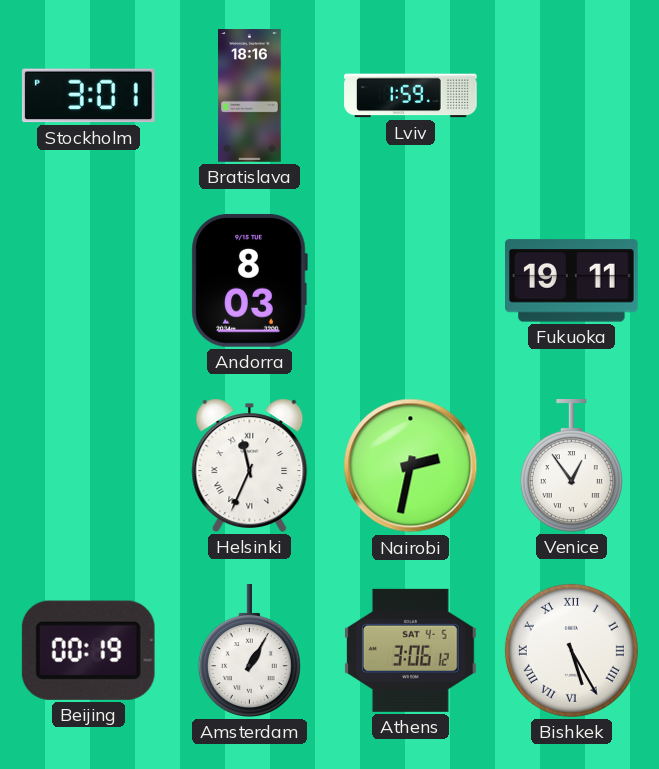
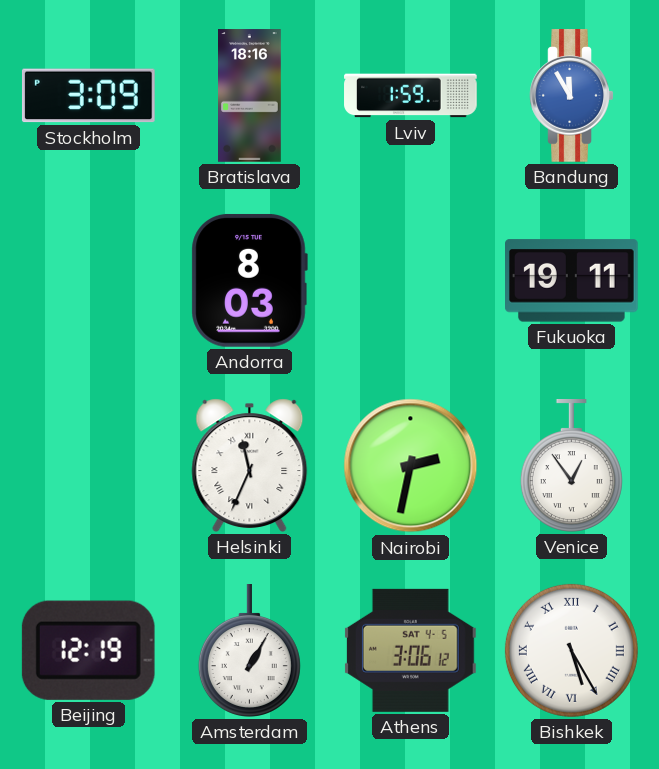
Stockholm: 3:01 -> 3:09
Bandung: none -> 11:55
Beijing: 00:19 -> 12:19
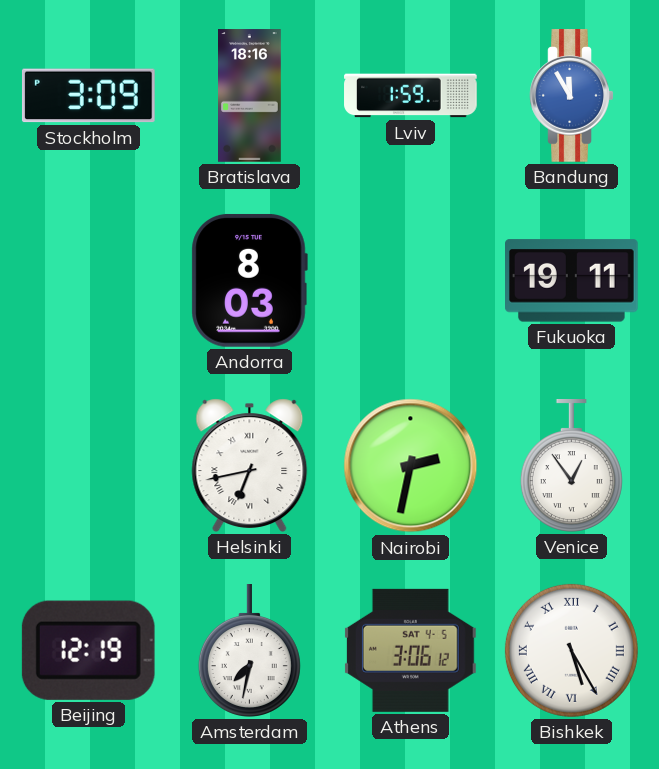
Helsinki: 11:34 -> 6:43
Amsterdam: 1:05 -> 7:32
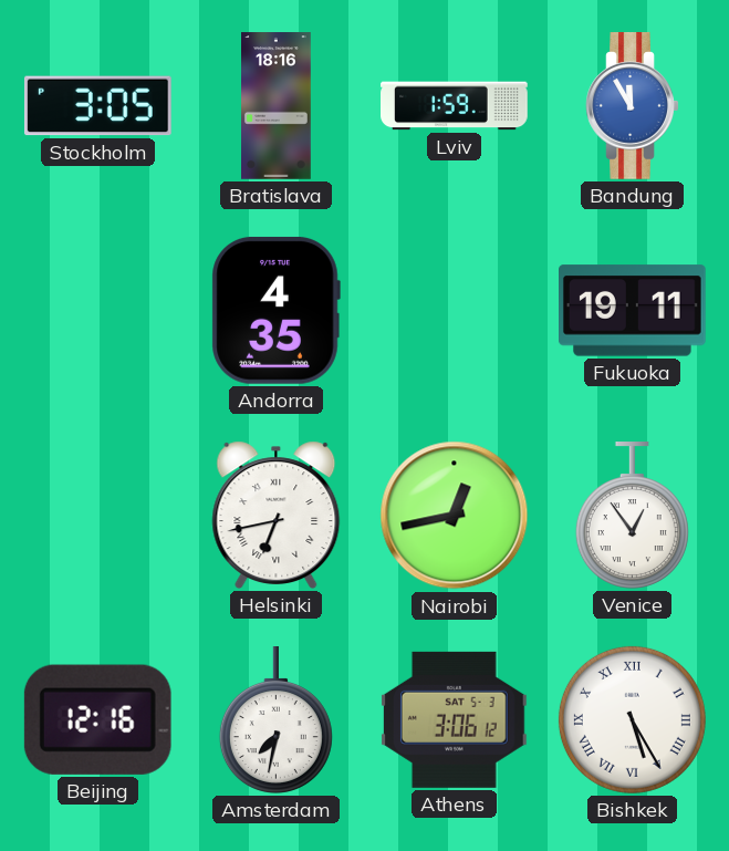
Stockholm: 3:09 -> 3:05
Andorra: 8:03 -> 4:35
Nairobi: 2:32 -> 12:43
Beijing: 12:19 -> 12:16
Athens date: SAT 4-5 -> SAT 5-3
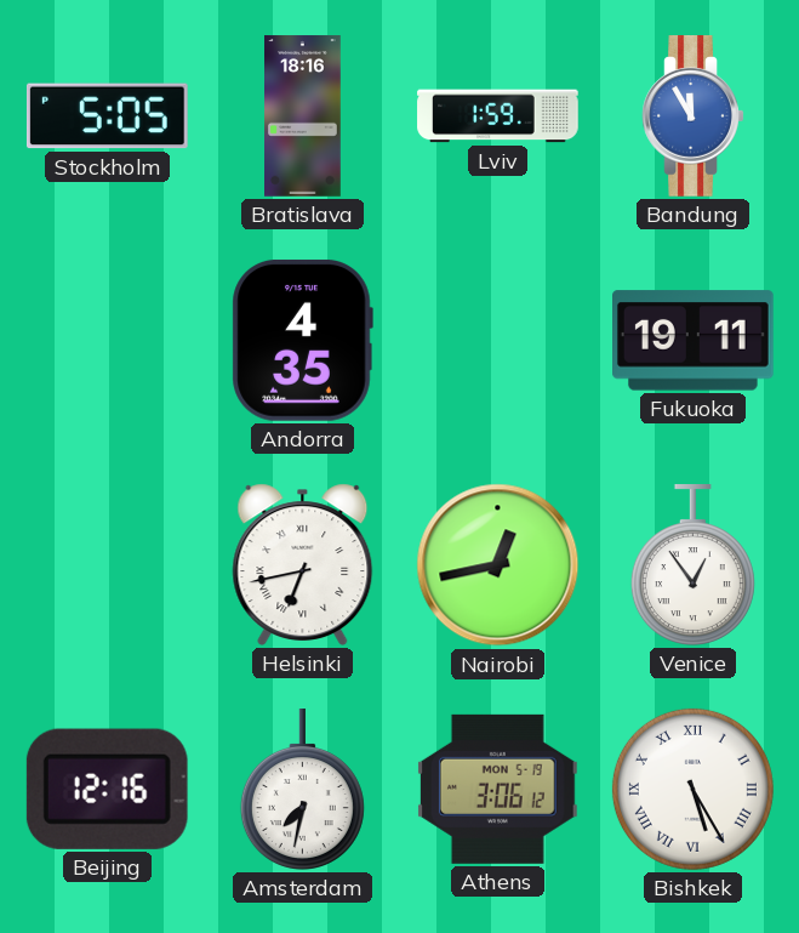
Stockholm: 3:05 -> 5:05
Athens date: SAT 5-3 -> MON 5-19
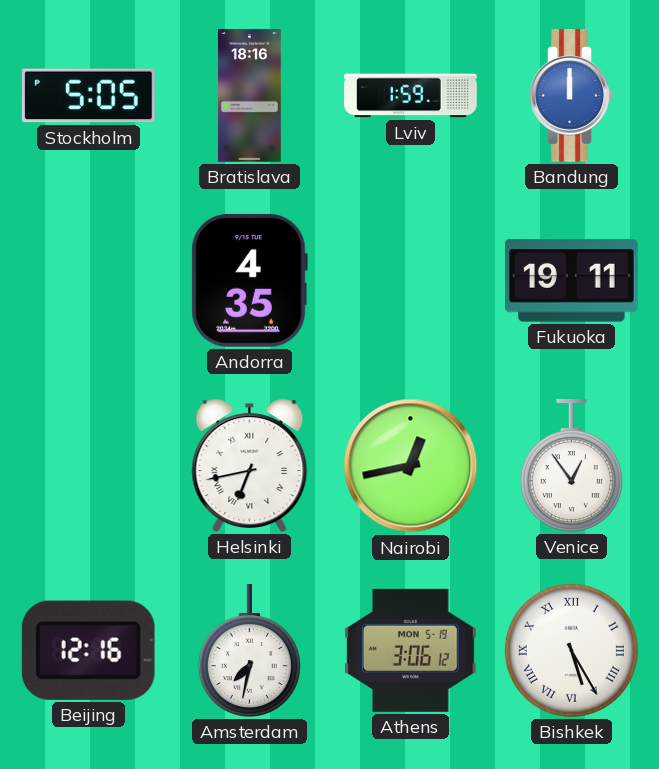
Bandung: 11:55 -> 12:00
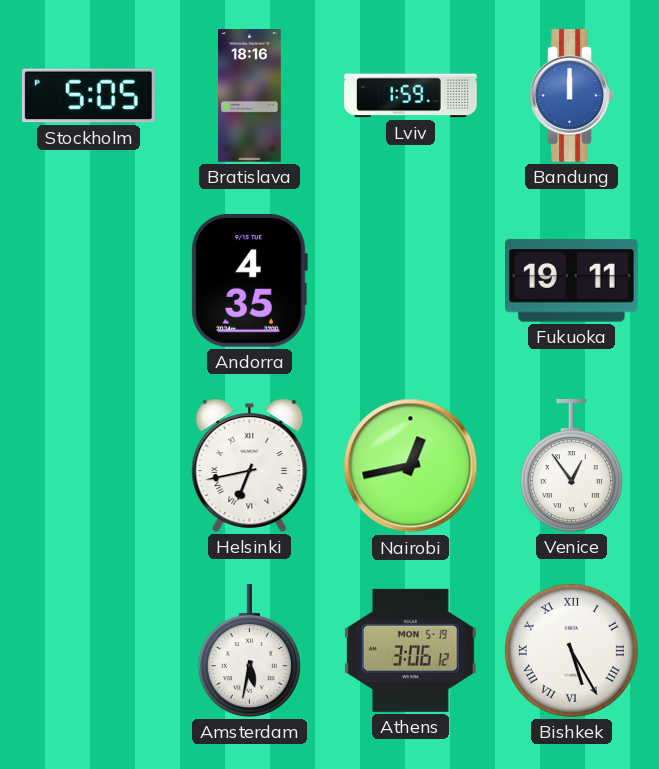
Beijing: 12:16 -> none
Amsterdam: 7:32 -> 5:32
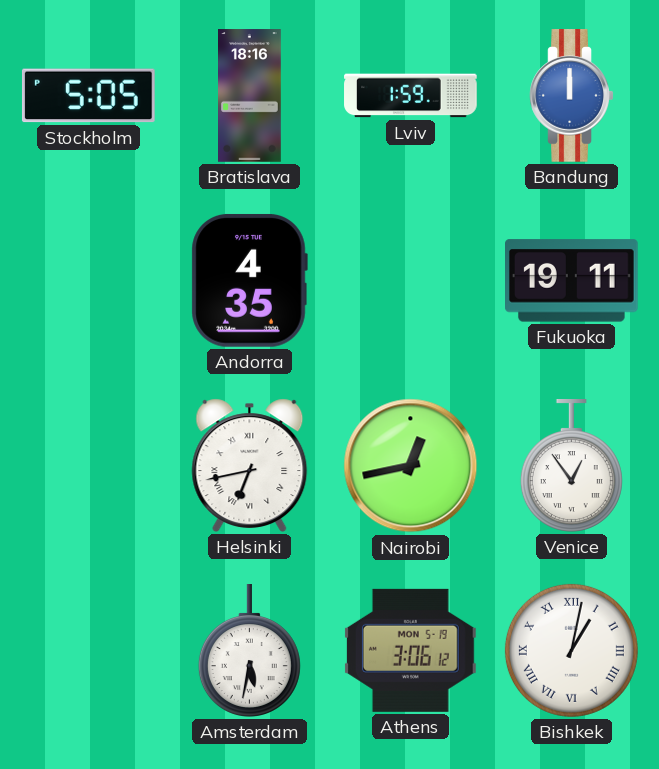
Bishkek: 5:25 -> 1:02
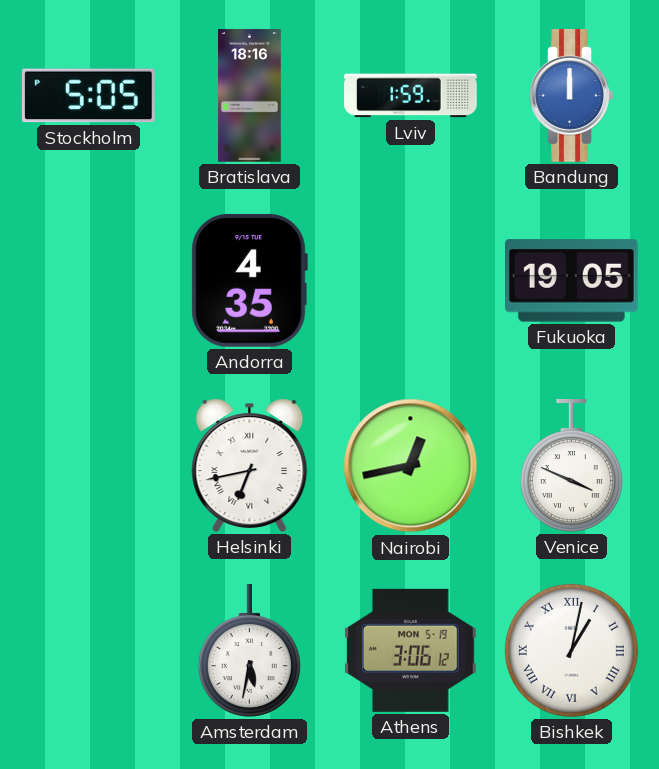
Fukuoka: 19:11 -> 19:05
Venice: 12:54 -> 3:49
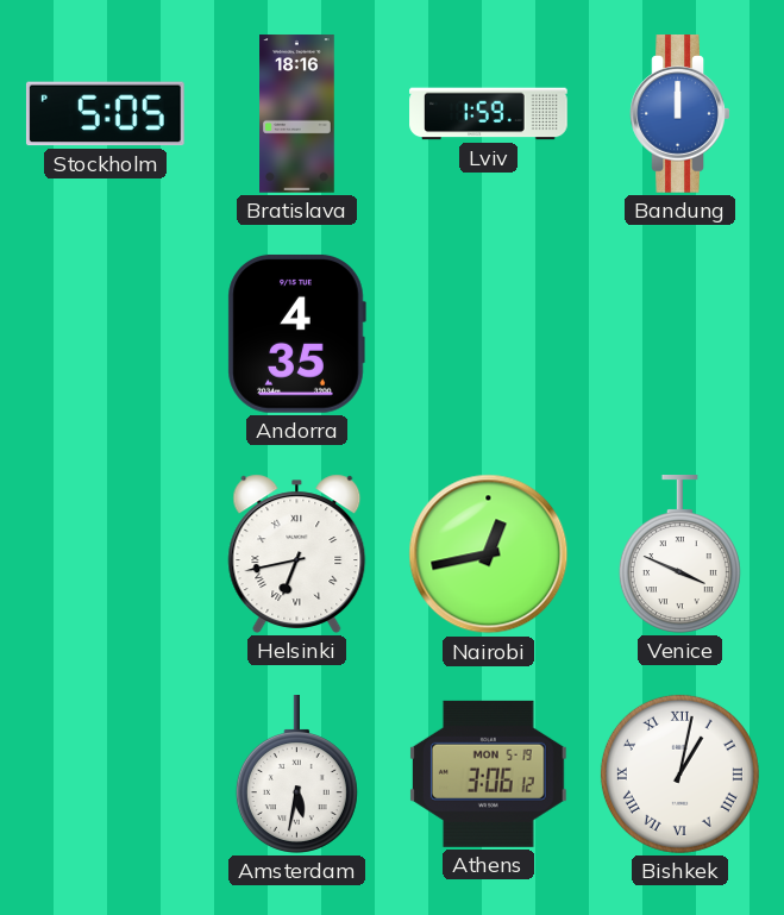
Fukuoka: 19:05 -> none
